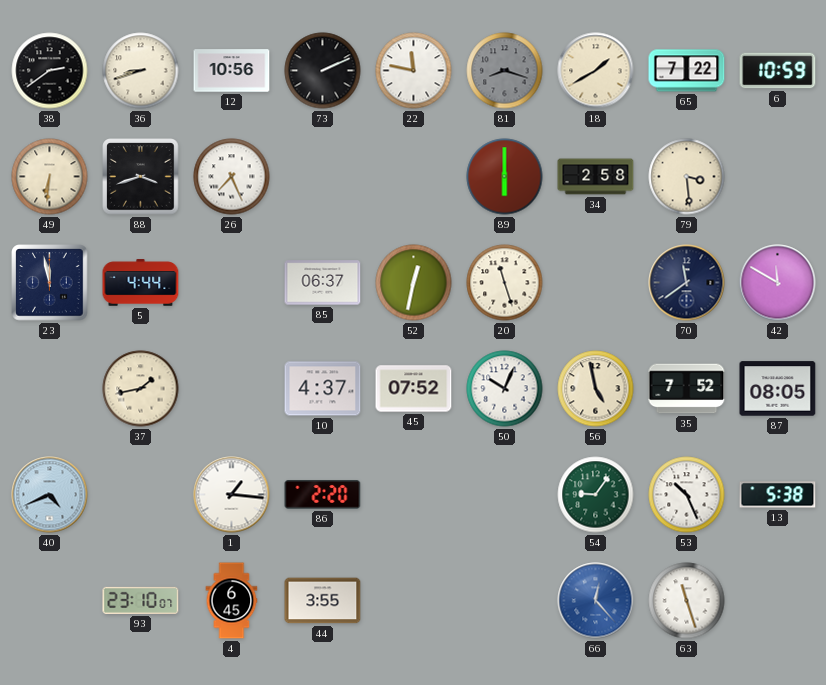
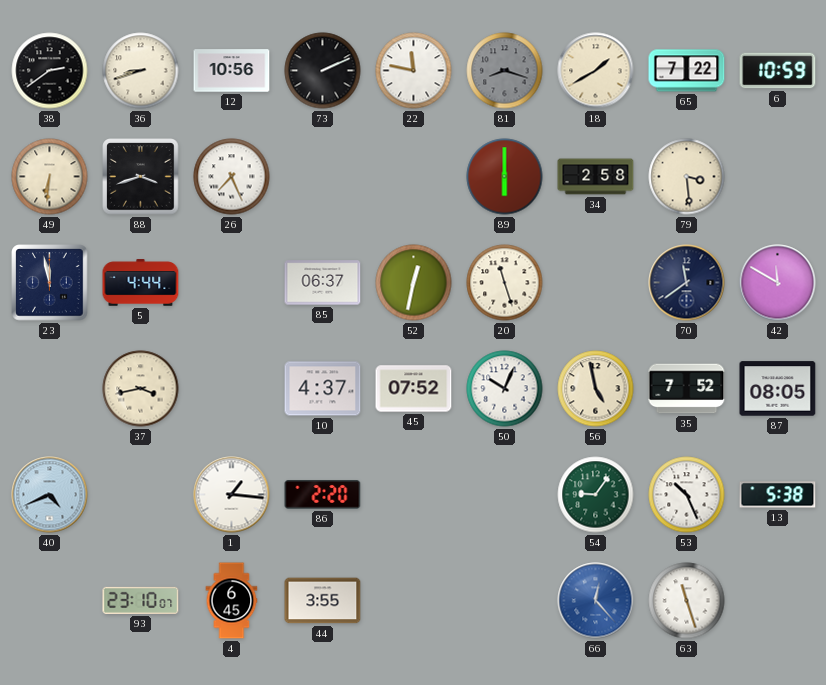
37: 1:43 -> 3:43
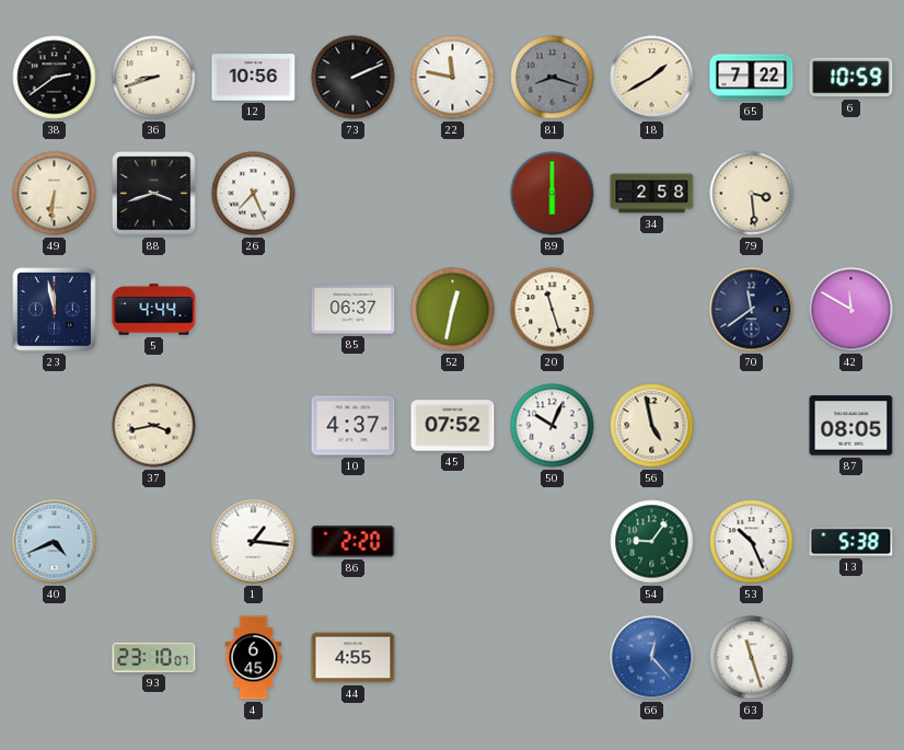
35: 7:52 -> none
44: 3:55 -> 4:55
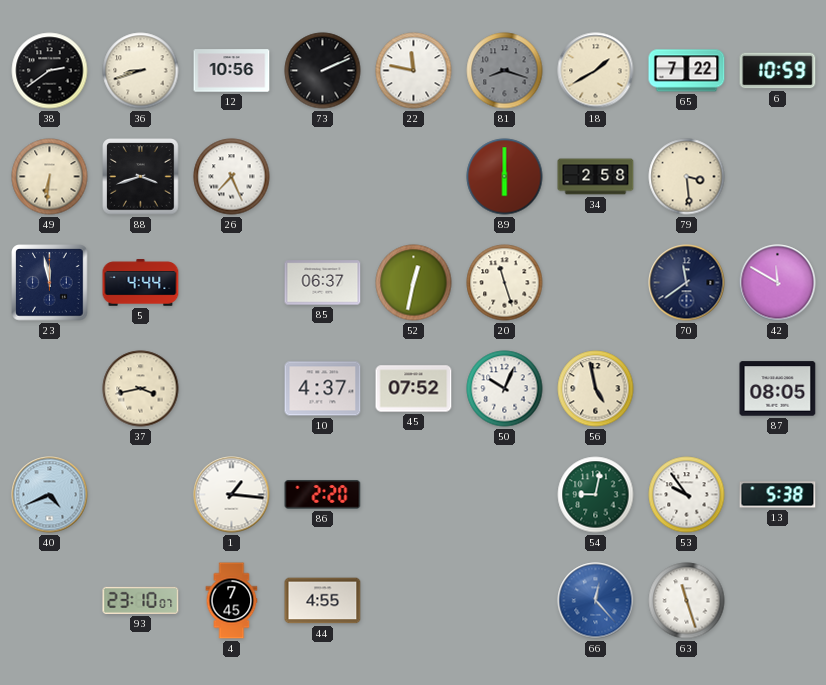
54: 9:06 -> 9:02
53: 10:26 -> 9:54
4: 6:45 -> 7:45
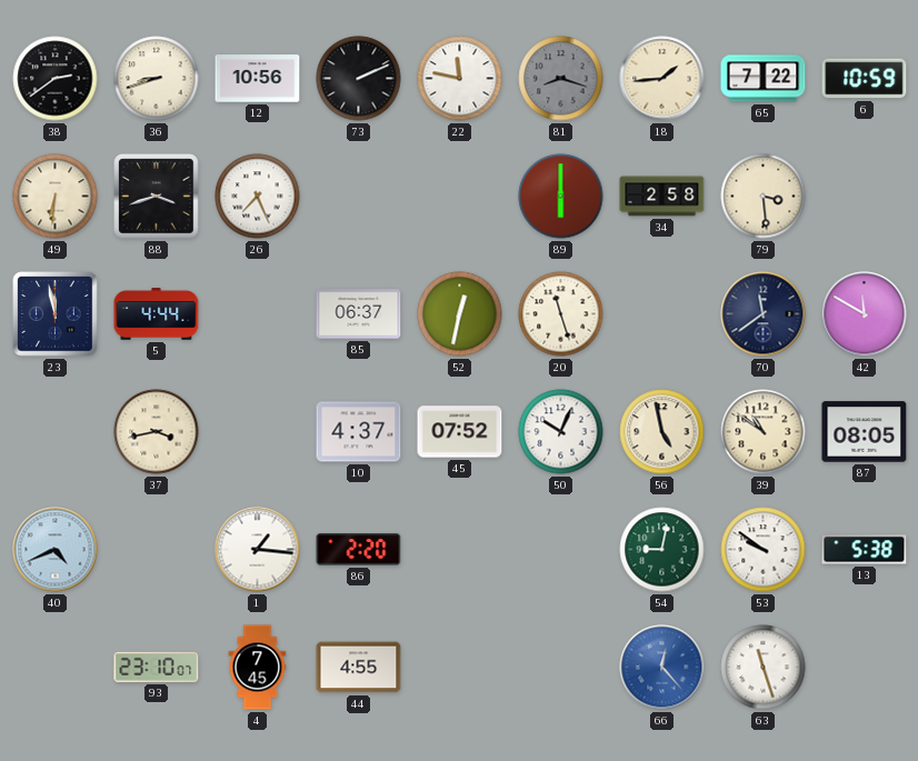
18: 1:40 -> 1:44
39: none -> 10:51
53: 9:54 -> 9:51
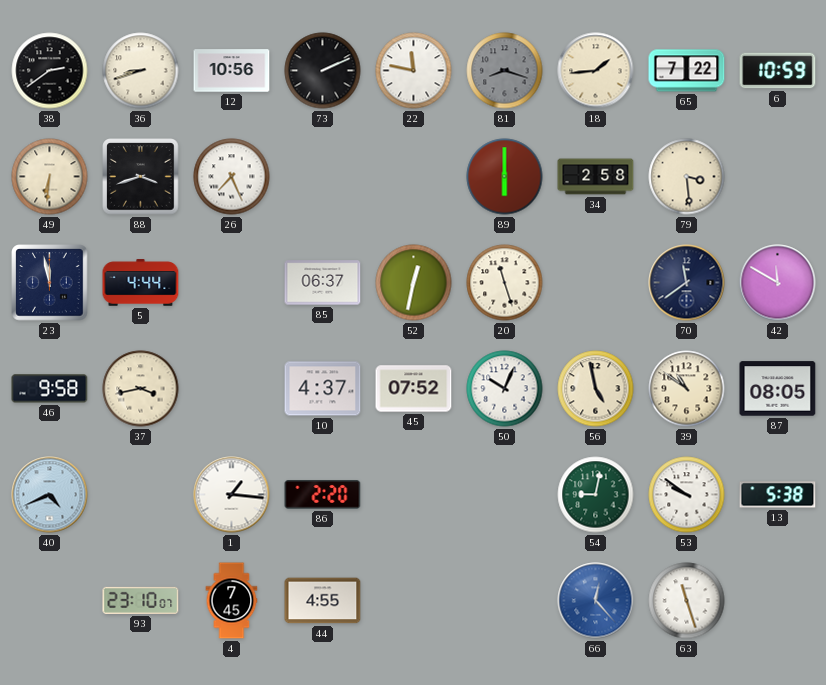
46: none -> 9:58
